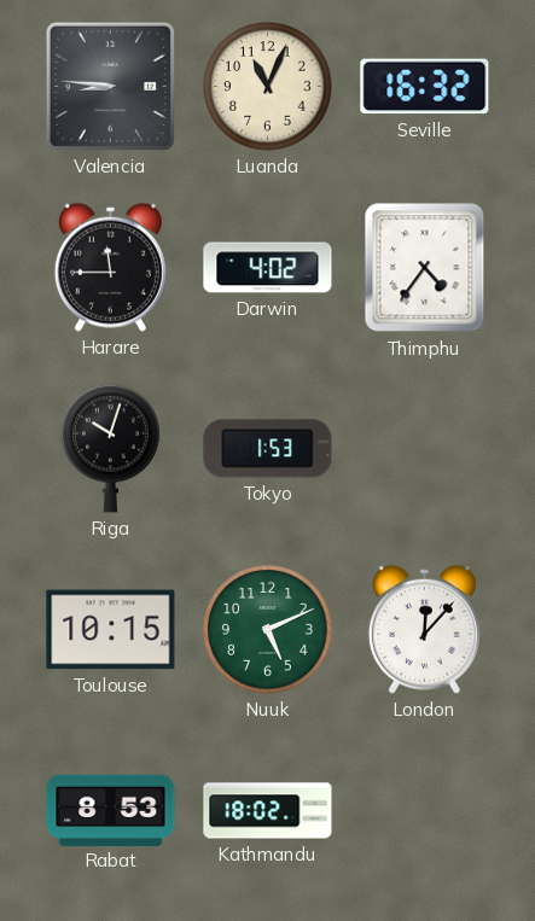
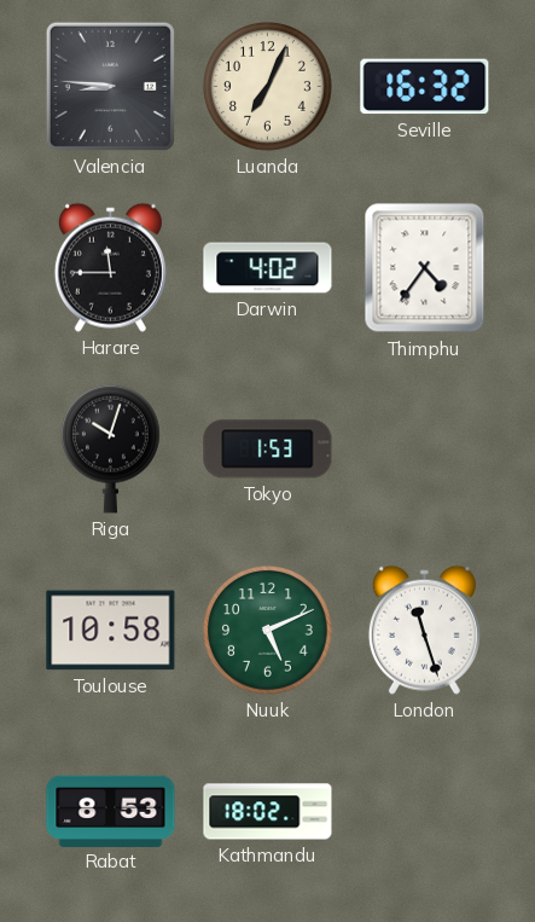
Luanda: 11:04 -> 7:04
Toulouse: 10:15 -> 10:58
London: 12:07 -> 11:27
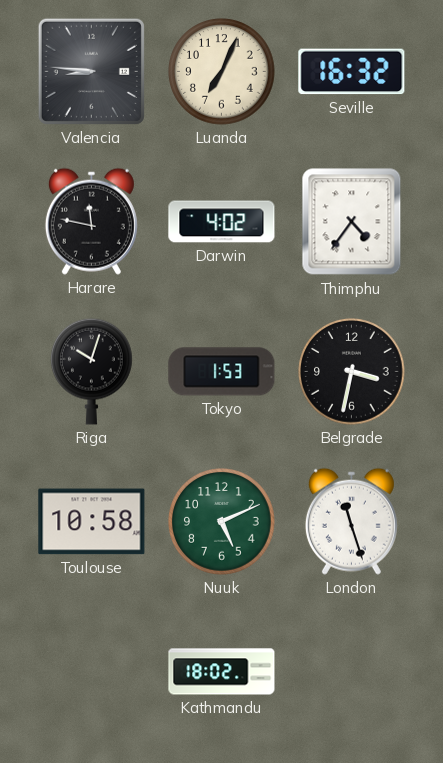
Harare: 11:45 -> 11:47
Belgrade: none -> 3:32
Rabat: 8:53 -> none
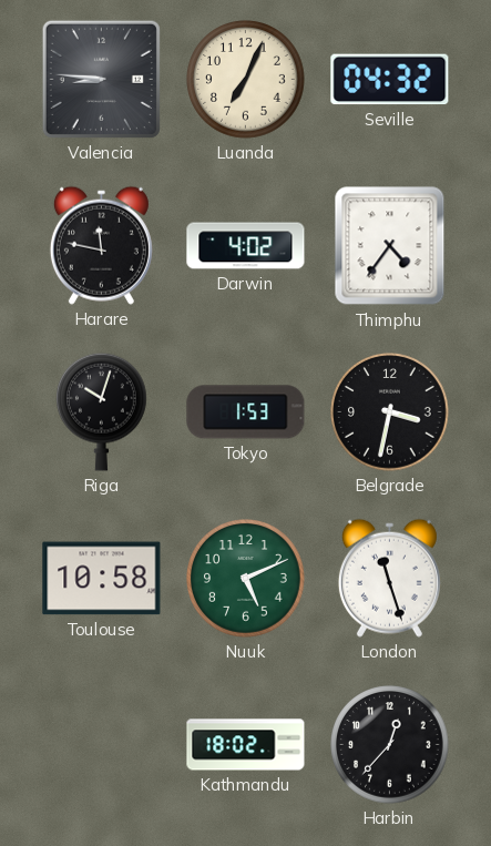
Seville: 16:32 -> 04:32
Harbin: none -> 12:37
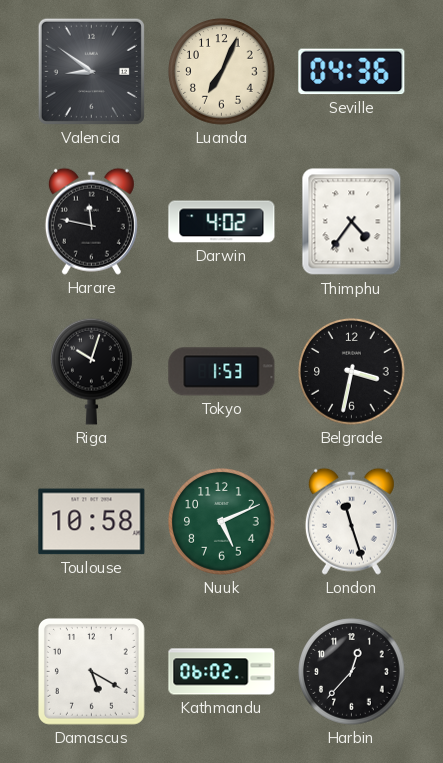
Valencia: 8:46 -> 8:51
Seville: 04:32 -> 04:36
Damascus: none -> 5:20
Kathmandu: 18:02 -> 06:02
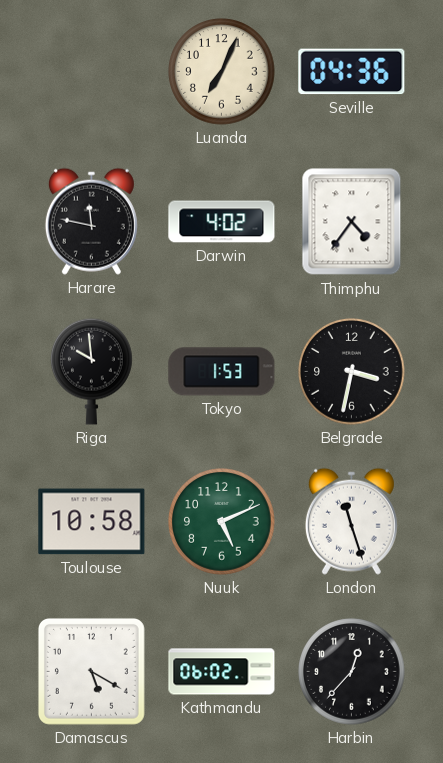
Valencia: 8:51 -> none
Riga: 10:03 -> 9:59
